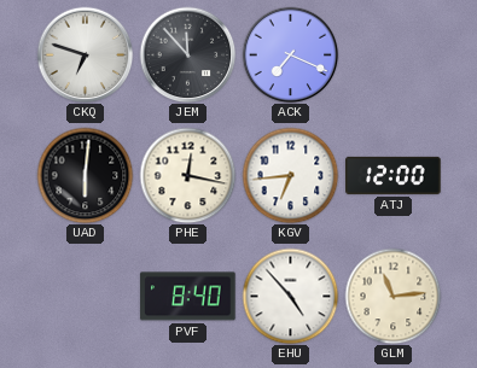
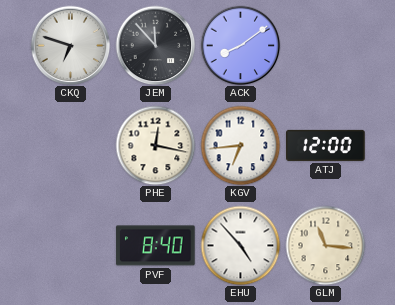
ACK: 7:19 -> 8:09
UAD: 6:01 -> none
GLM: 11:14 -> 11:16
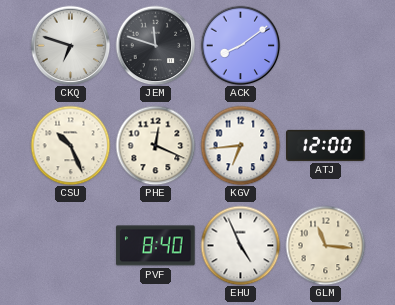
JEM: 11:53 -> 11:48
CSU: none -> 10:26
PHE: 12:17 -> 12:19
EHU: 4:53 -> 4:56
